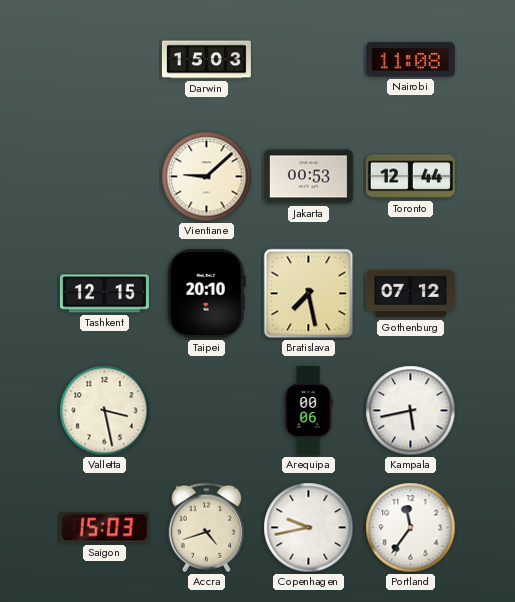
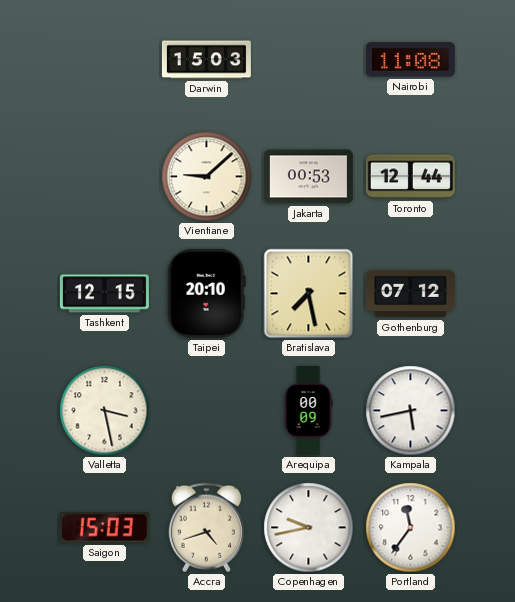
Arequipa: 00:06 -> 00:09
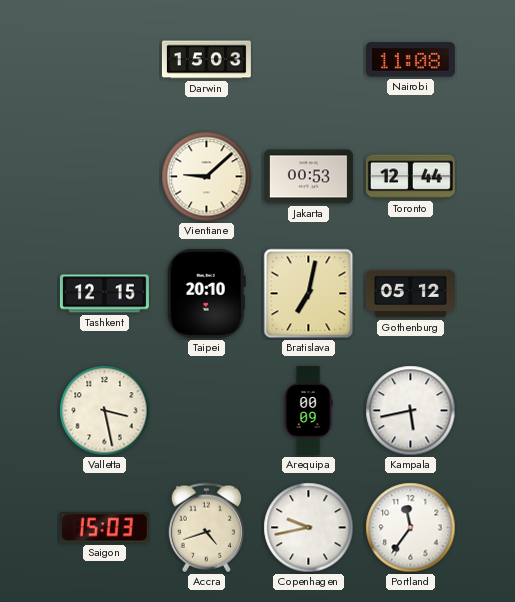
Bratislava: 7:28 -> 7:02
Gothenburg: 07:12 -> 05:12
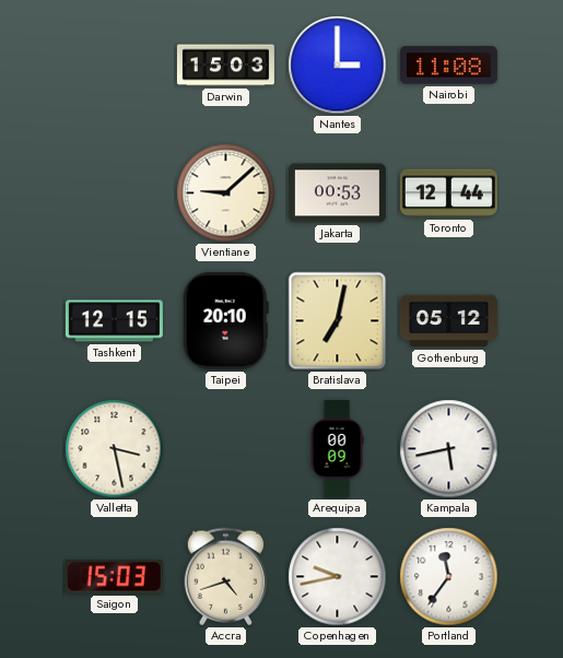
Nantes: none -> 3:00
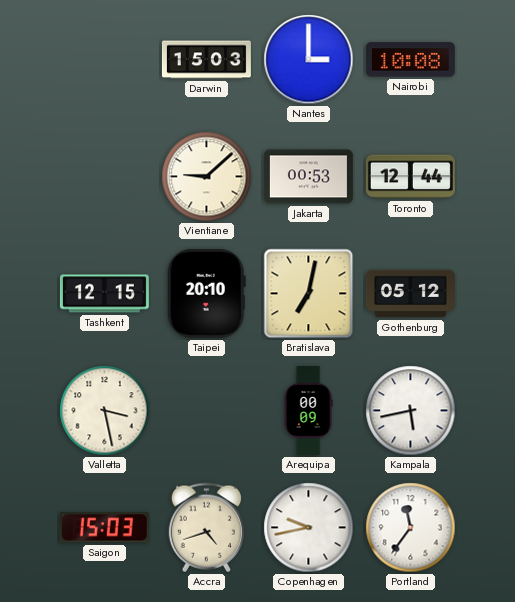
Nairobi: 11:08 -> 10:08
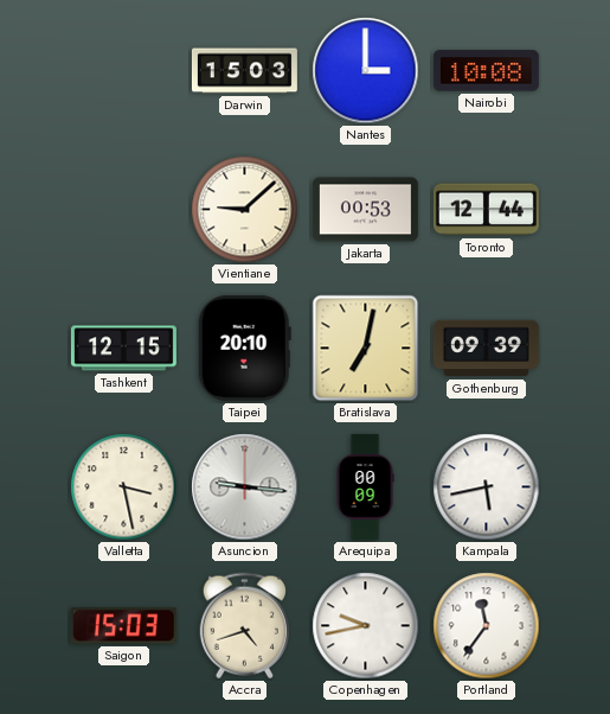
Gothenburg: 05:12 -> 09:39
Asuncion: none -> 9:16
